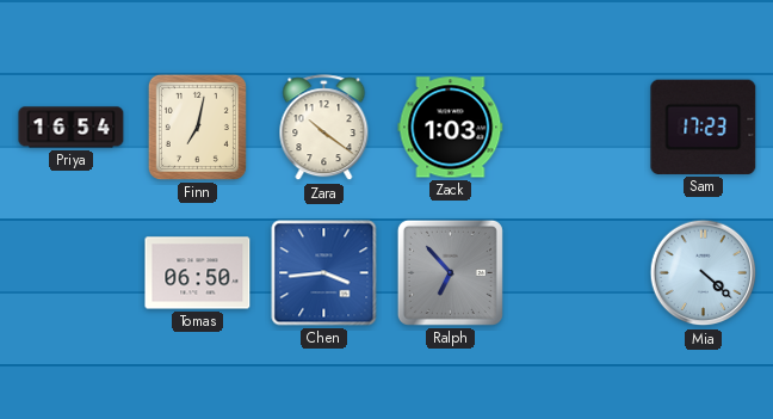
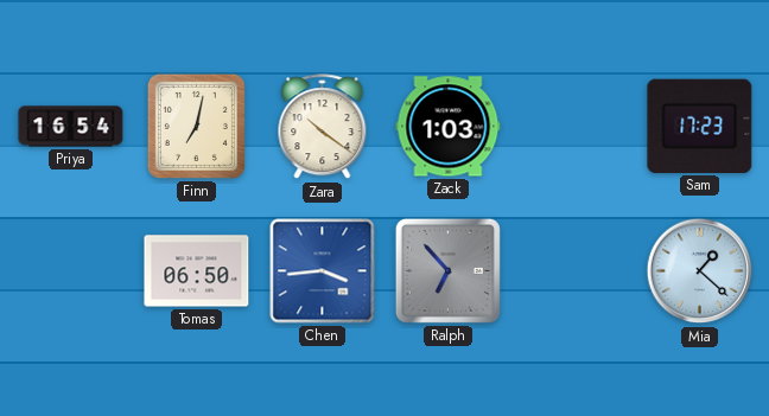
Mia: 4:22 -> 1:22
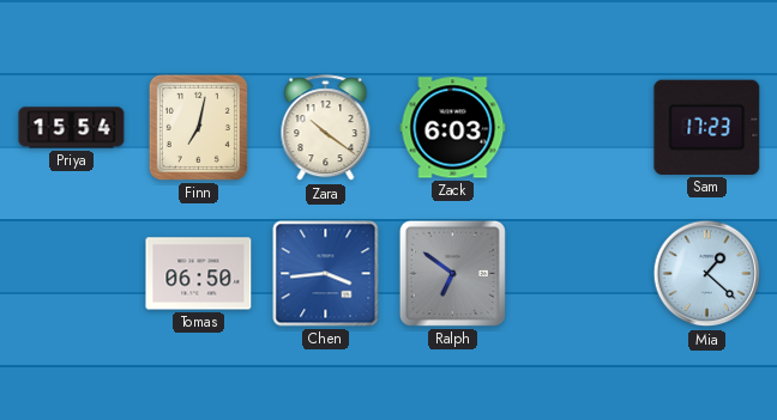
Priya: 16:54 -> 15:54
Zack: 1:03 -> 6:03
Ralph: 6:53 -> 6:51
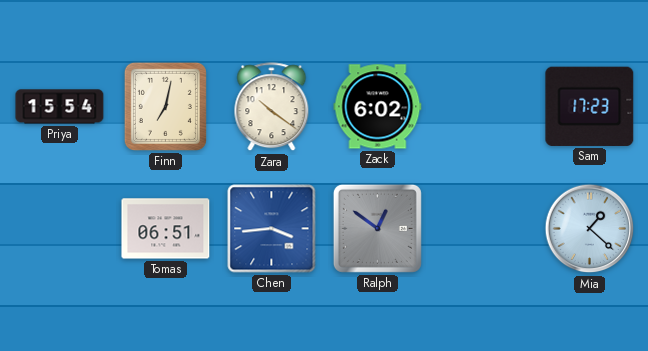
Zack: 6:03 -> 6:02
Tomas: 06:50 -> 06:51
Ralph: 6:51 -> 12:51
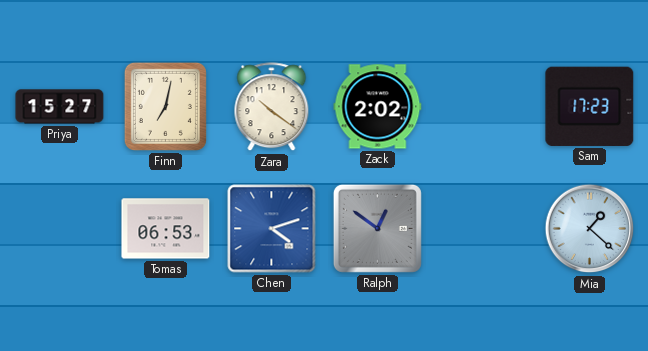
Priya: 15:54 -> 15:27
Zack: 6:02 -> 2:02
Tomas: 06:51 -> 06:53
Chen: 3:44 -> 4:12
